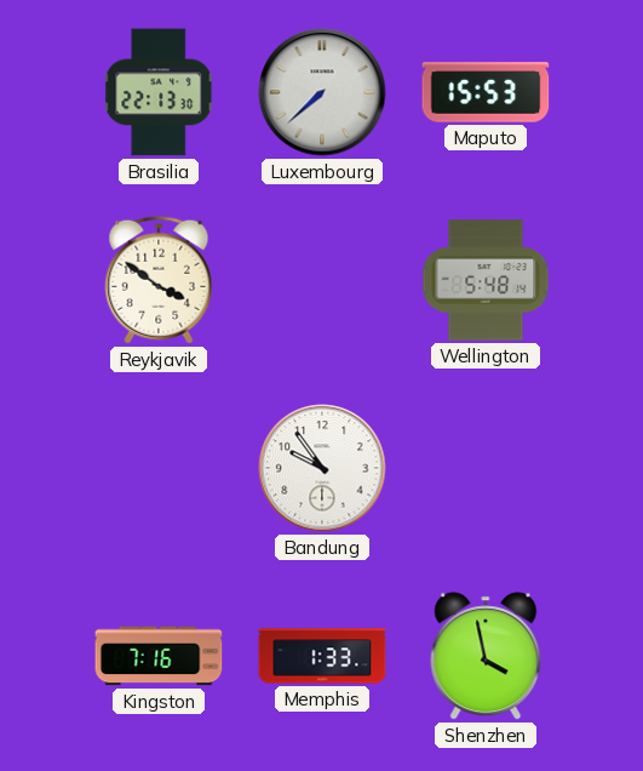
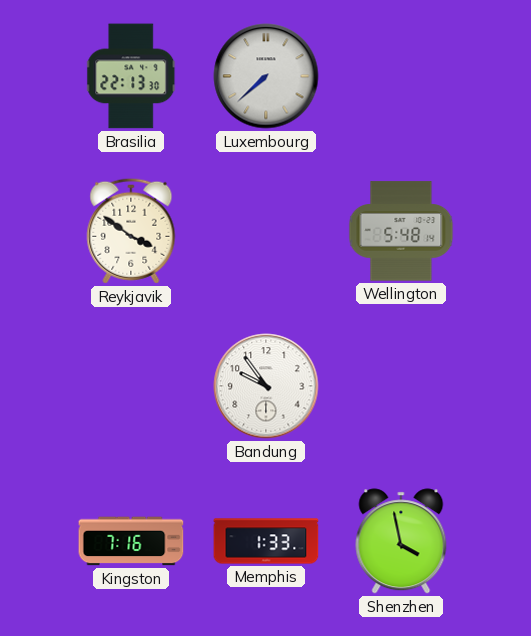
Maputo: 15:53 -> none
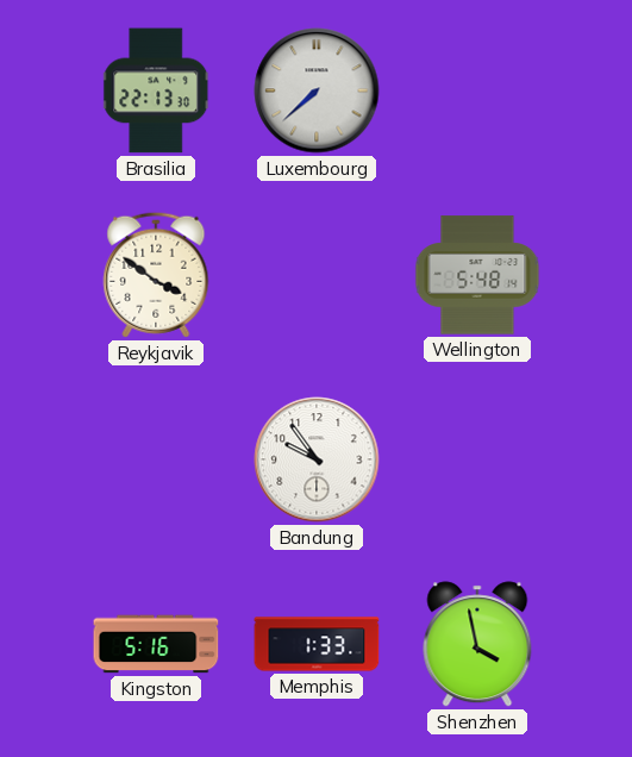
Kingston: 7:16 -> 5:16
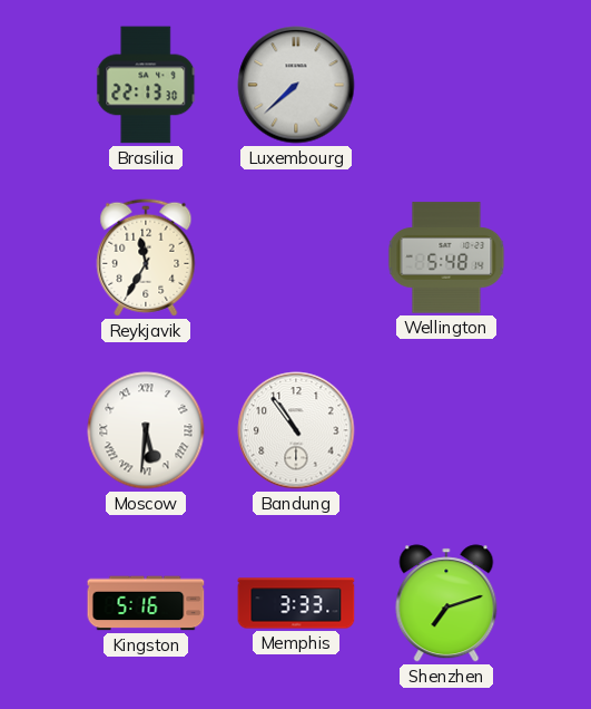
Reykjavik: 3:51 -> 11:35
Moscow: none -> 5:31
Bandung: 9:54 -> 10:54
Memphis: 1:33 -> 3:33
Shenzhen: 3:58 -> 7:12
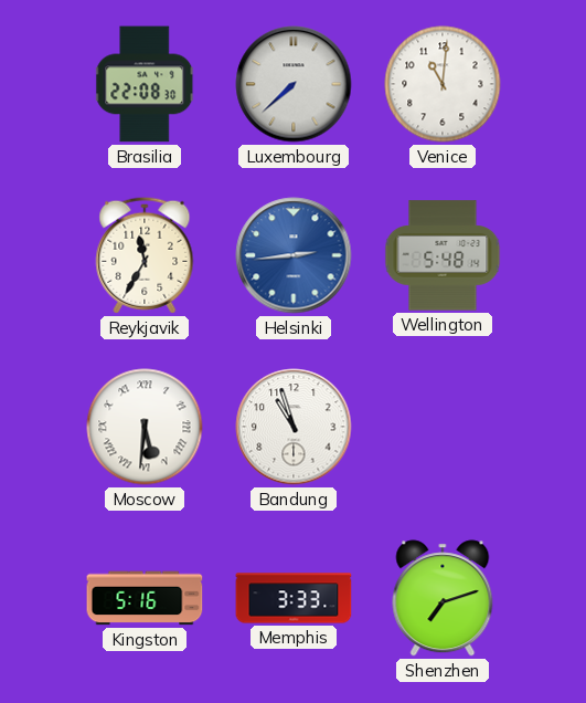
Brasilia: 22:13 -> 22:08
Venice: none -> 11:01
Helsinki: none -> 2:44
Bandung: 10:54 -> 10:57
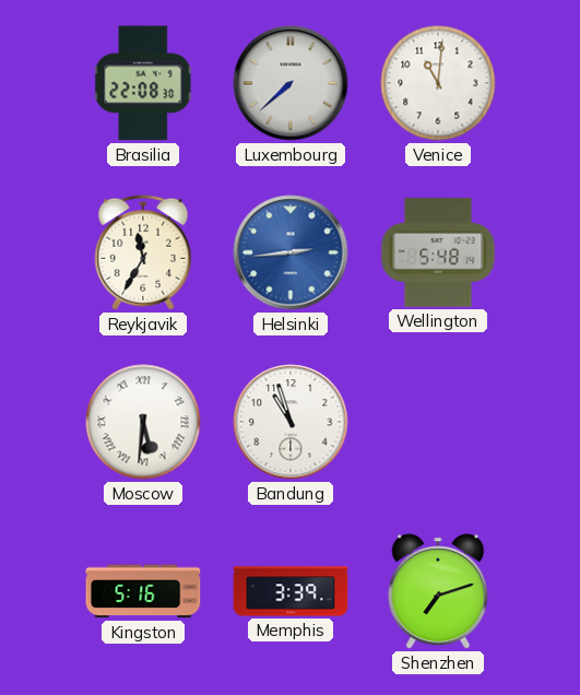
Memphis: 3:33 -> 3:39
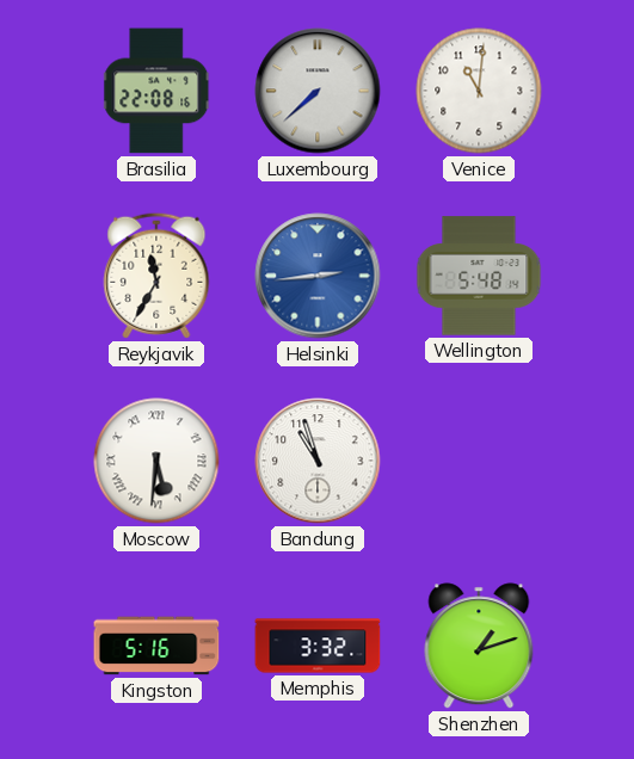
Brasilia: 22:08:30 -> 22:08:16
Memphis: 3:39 -> 3:32
Shenzhen: 7:12 -> 1:12
